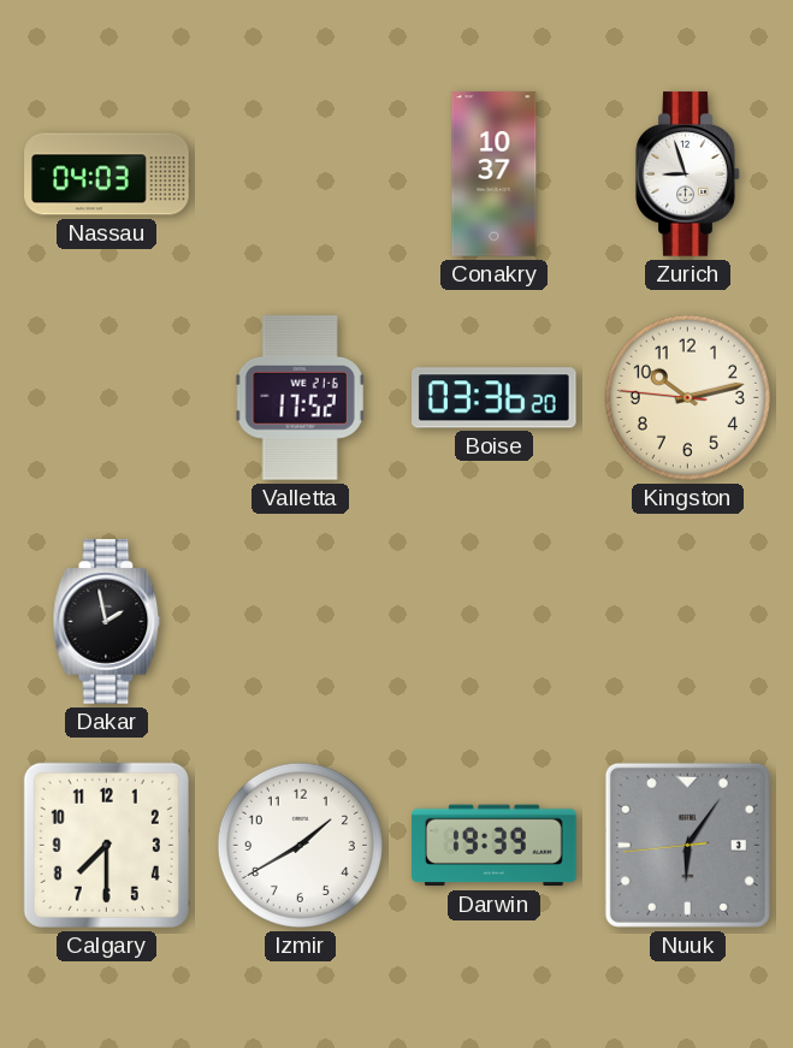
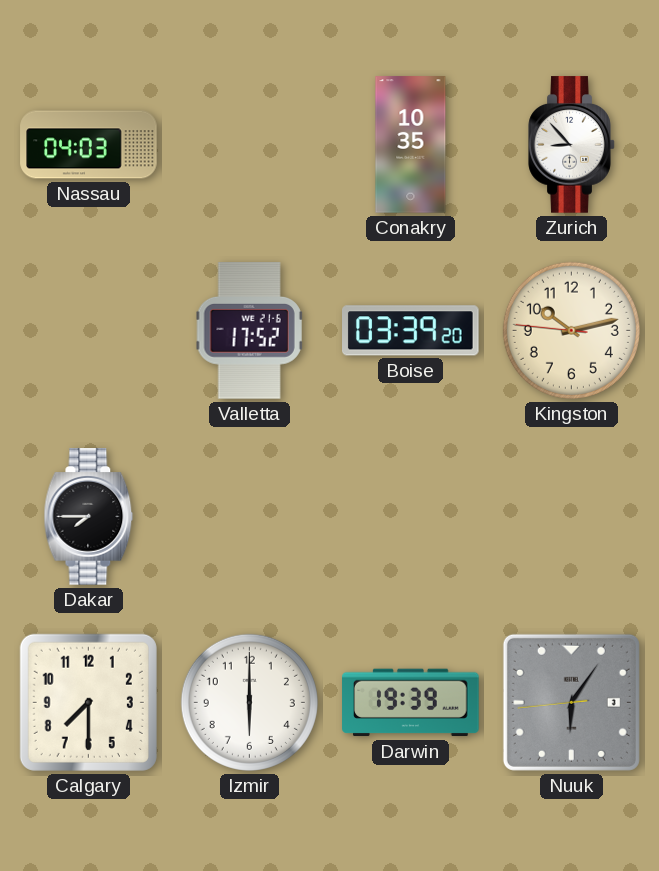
Conakry: 10:37 -> 10:35
Zurich: 8:57 -> 8:53
Boise: 03:36 -> 03:39
Dakar: 1:58 -> 7:45
Izmir: 1:40 -> 6:00
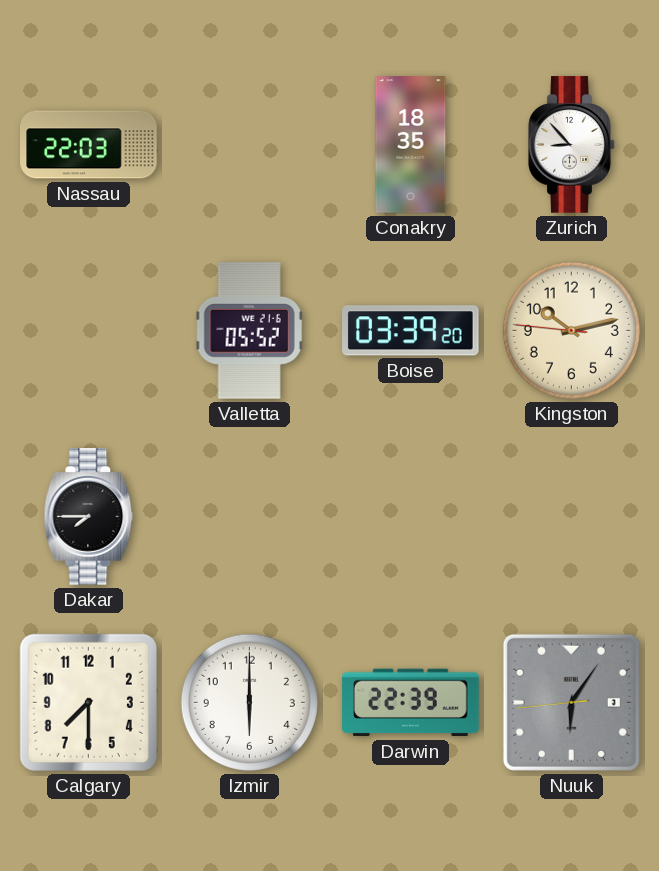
Nassau: 04:03 -> 22:03
Conakry: 10:35 -> 18:35
Valletta: 17:52 -> 05:52
Darwin: 19:39 -> 22:39
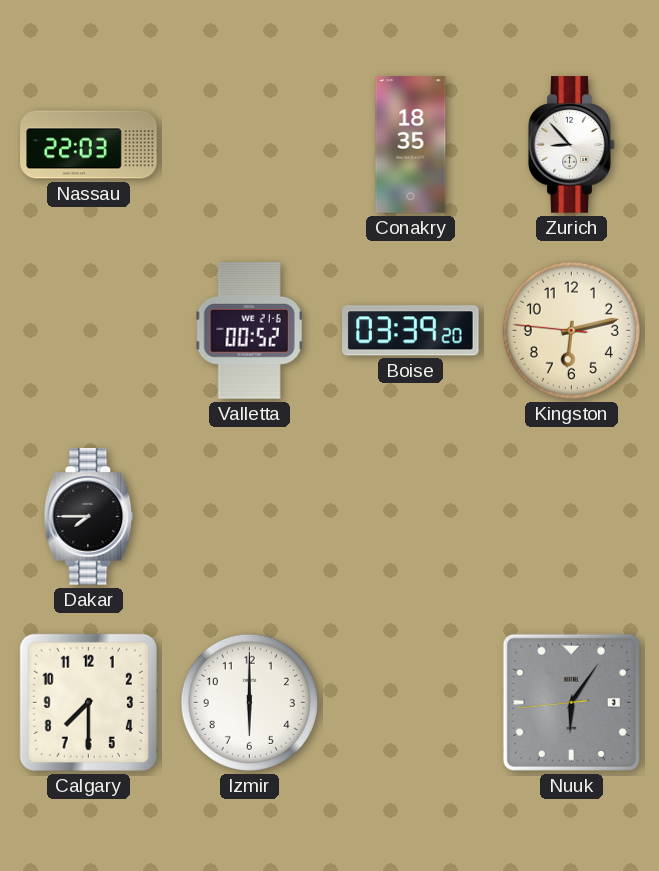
Valletta: 05:52 -> 00:52
Kingston: 10:12 -> 6:12
Darwin: 22:39 -> none
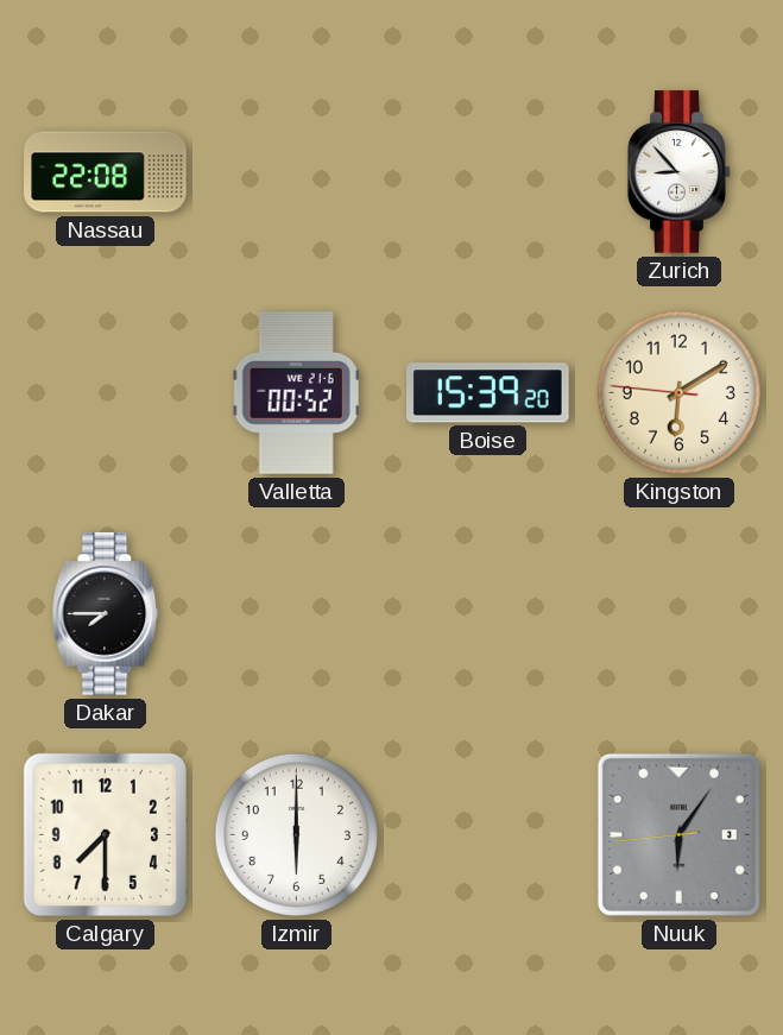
Nassau: 22:03 -> 22:08
Conakry: 18:35 -> none
Boise: 03:39 -> 15:39
Kingston: 6:12 -> 6:09
